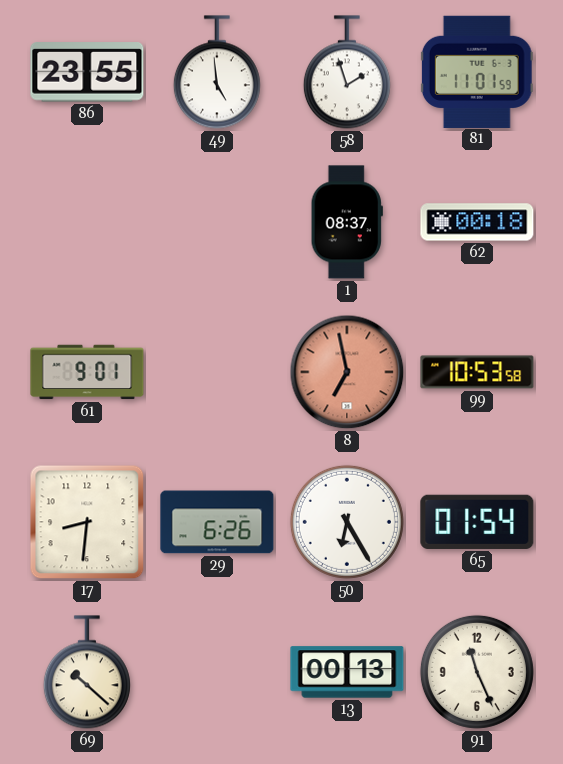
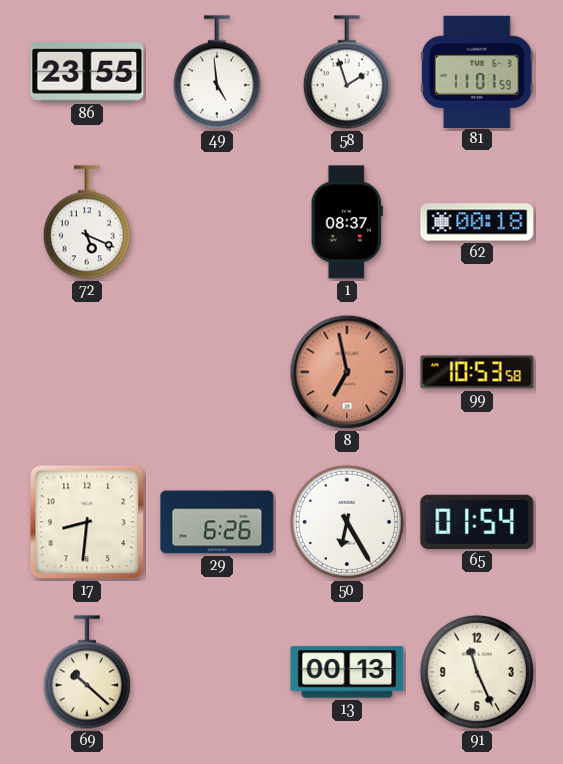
72: none -> 5:19
61: 9:01 -> none
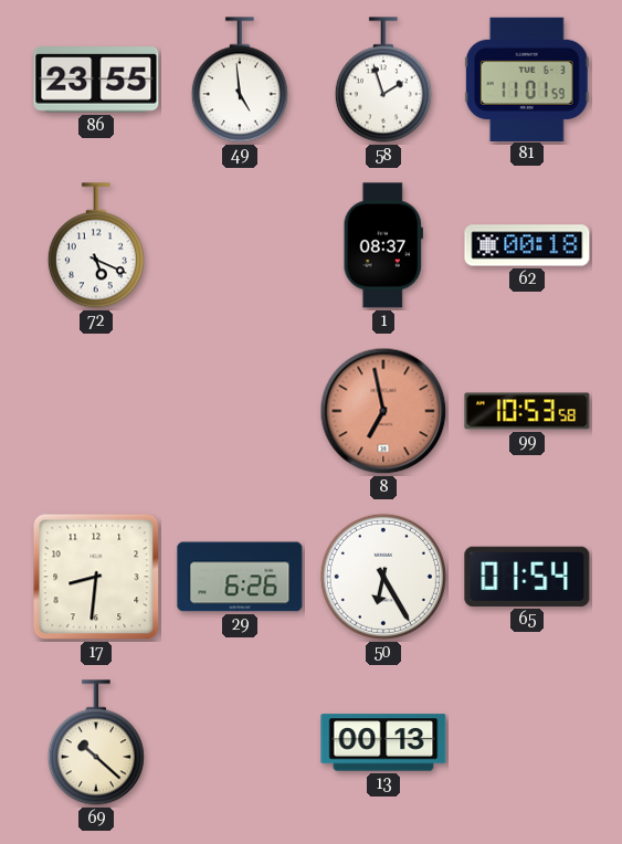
91: 11:26 -> none
